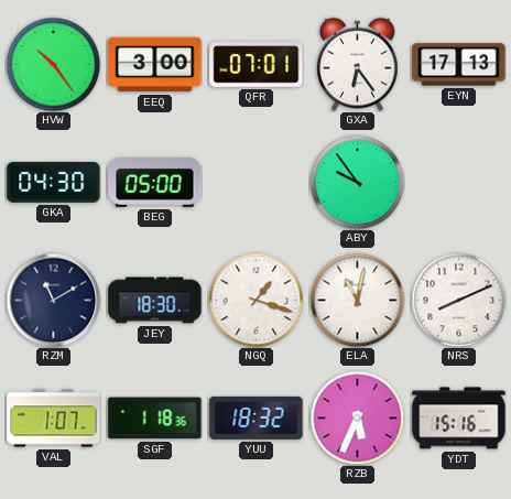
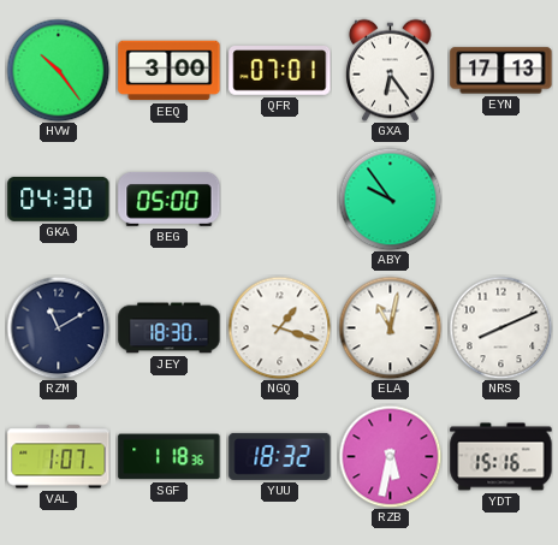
RZB: 5:34 -> 5:32
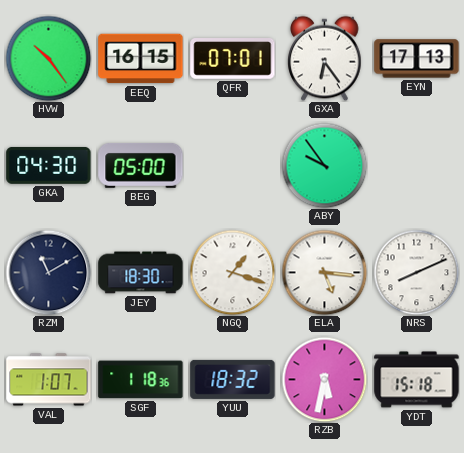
EEQ: 3:00 -> 16:15
ELA: 11:02 -> 5:16
YDT: 15:16 -> 15:18
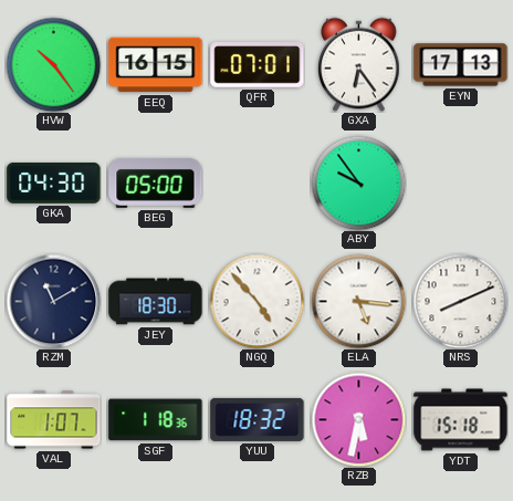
NGQ: 1:18 -> 4:53
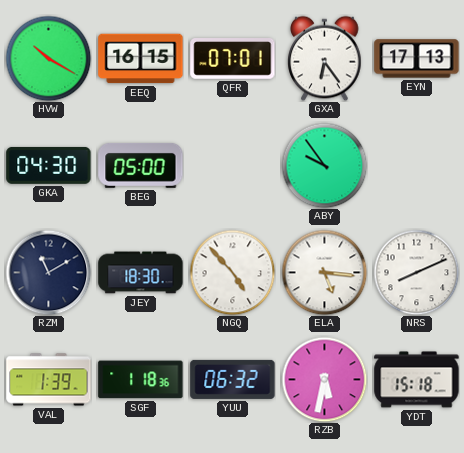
HVW: 10:24 -> 10:20
VAL: 1:07 -> 1:39
YUU: 18:32 -> 06:32
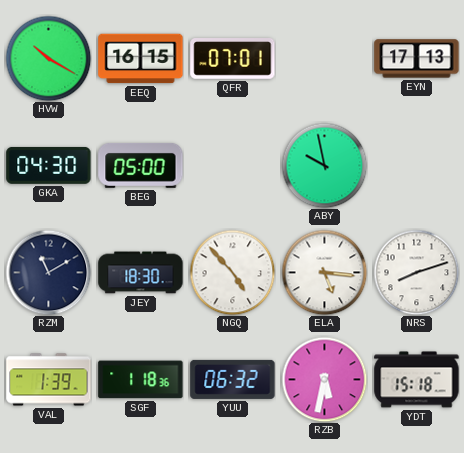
GXA: 6:24 -> none
ABY: 9:54 -> 9:58
NRS: 8:11 -> 8:12
